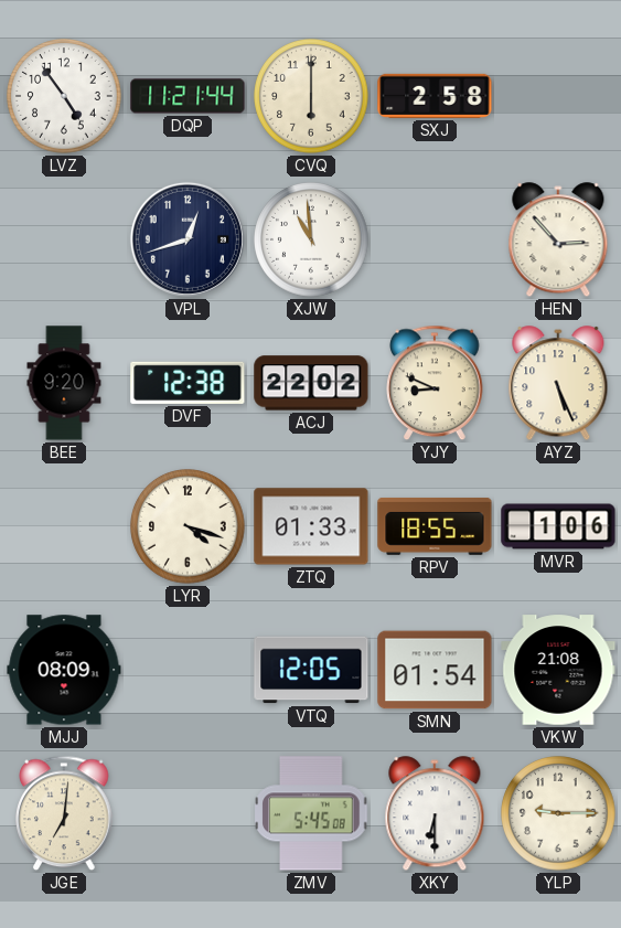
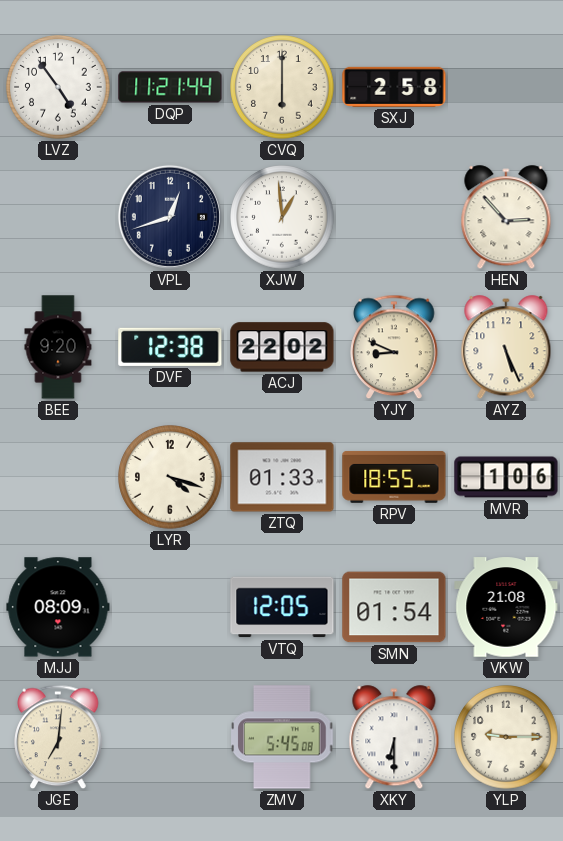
XJW: 10:59 -> 12:59
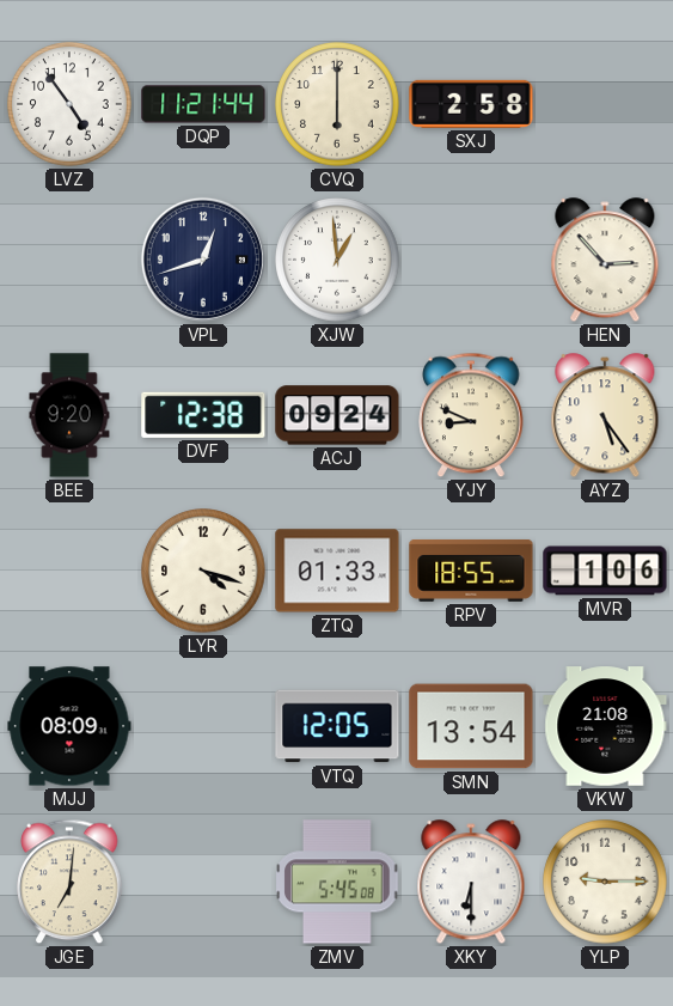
ACJ: 22:02 -> 09:24
AYZ: 5:26 -> 5:24
SMN: 01:54 -> 13:54
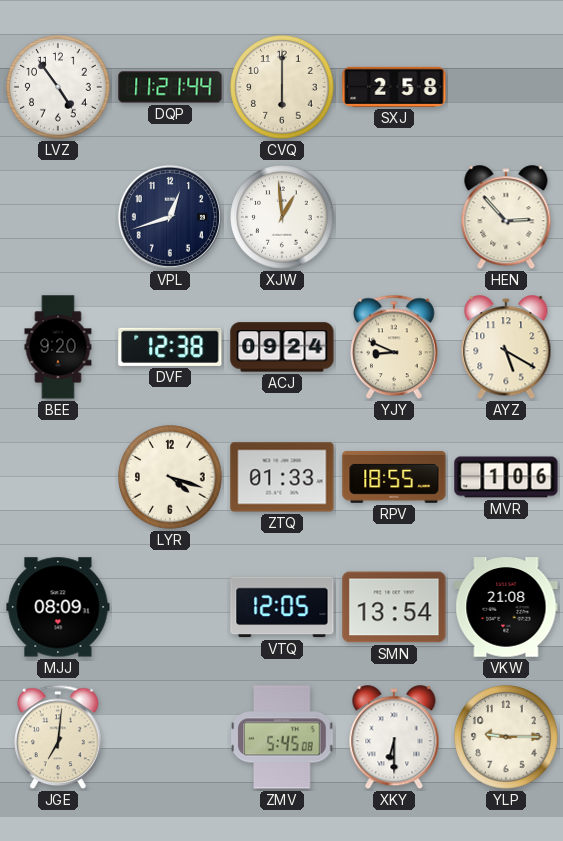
AYZ: 5:24 -> 5:20
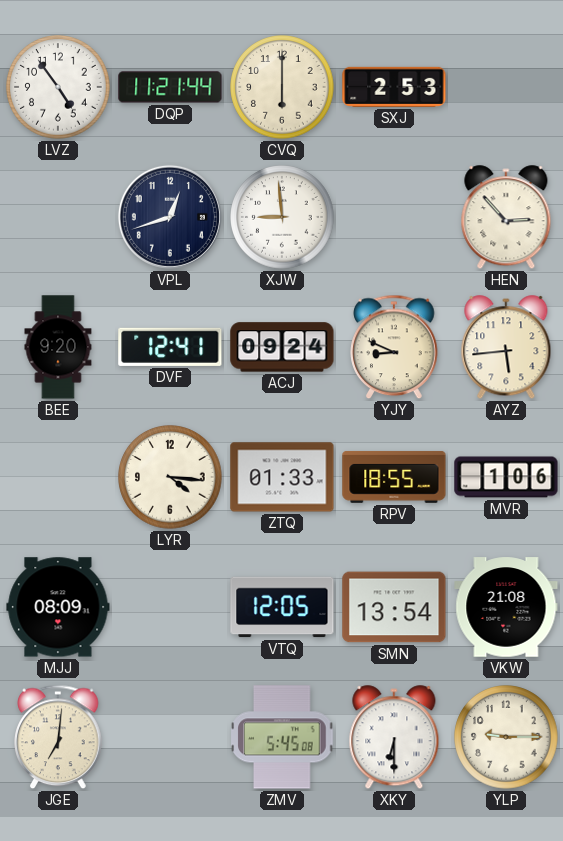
SXJ: 2:58 -> 2:53
XJW: 12:59 -> 8:59
DVF: 12:38 -> 12:41
AYZ: 5:20 -> 5:44
LYR: 4:18 -> 4:16
